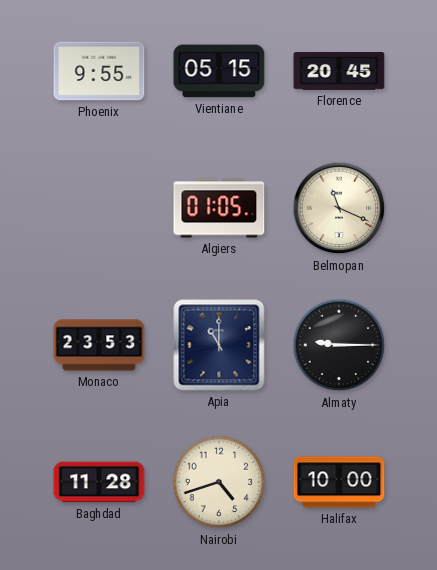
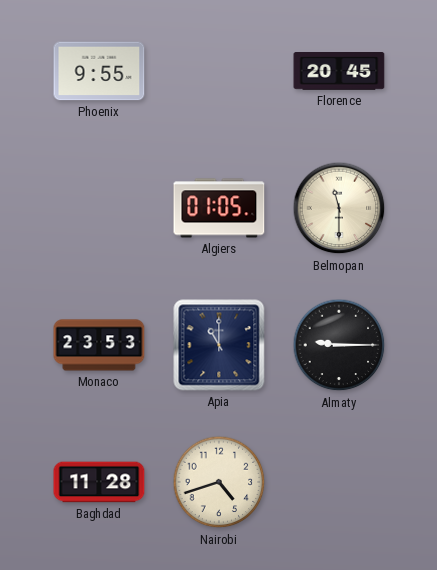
Vientiane: 05:15 -> none
Belmopan: 11:19 -> 11:30
Halifax: 10:00 -> none
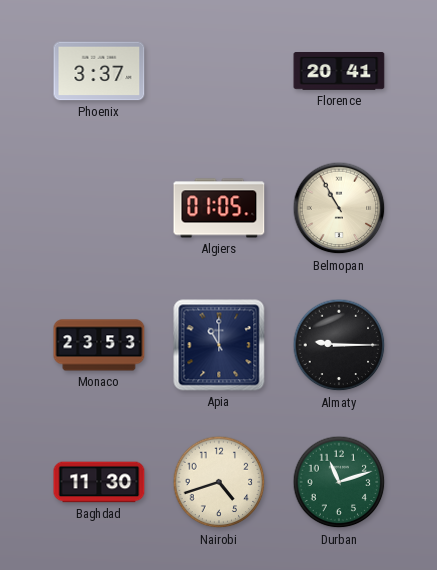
Phoenix: 9:55 -> 3:37
Florence: 20:45 -> 20:41
Belmopan: 11:30 -> 10:55
Baghdad: 11:28 -> 11:30
Durban: none -> 11:12
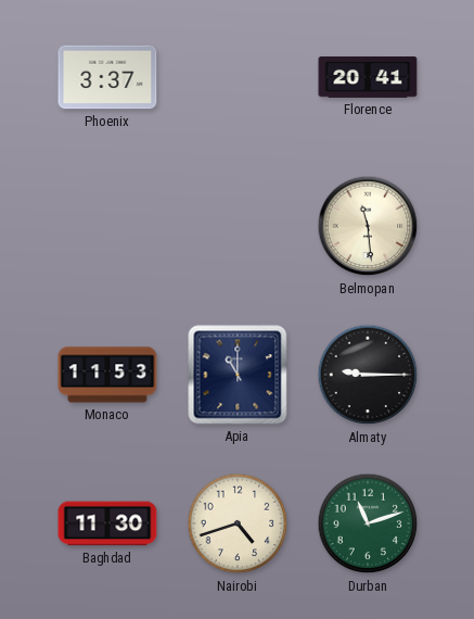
Algiers: 01:05 -> none
Belmopan: 10:55 -> 11:29
Monaco: 23:53 -> 11:53
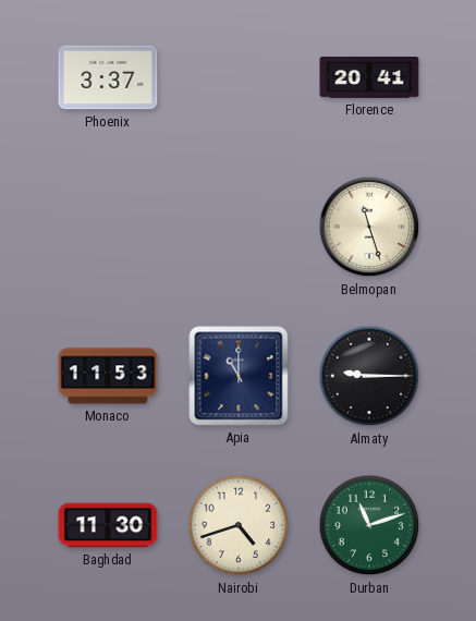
Belmopan: 11:29 -> 11:27
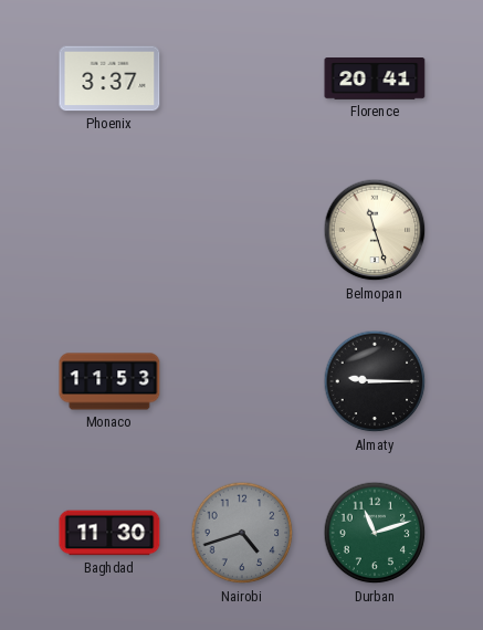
Apia: 11:00 -> none
Nairobi dial: cream -> grey
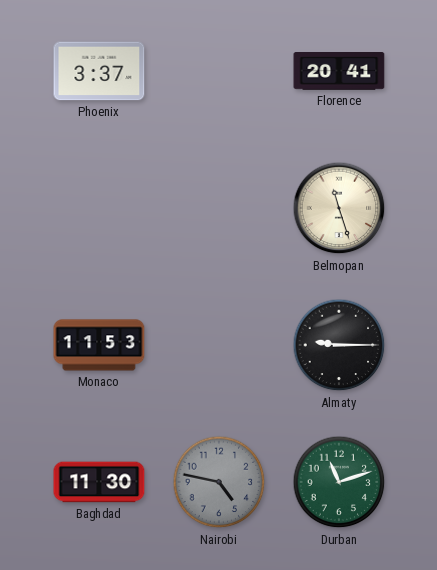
Nairobi: 4:42 -> 4:47
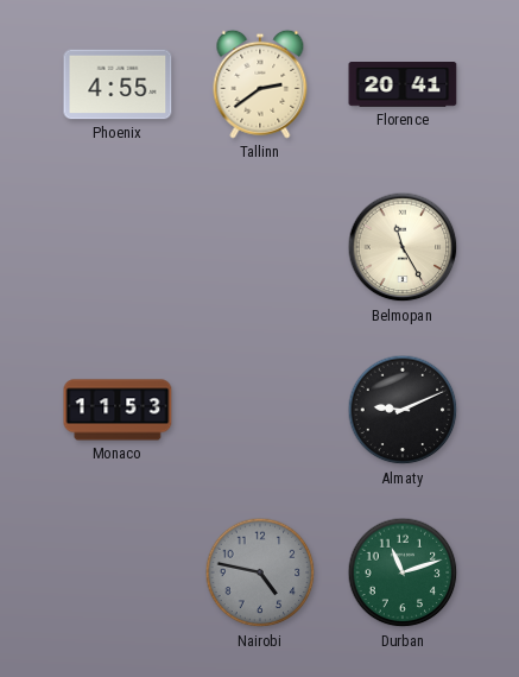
Phoenix: 3:37 -> 4:55
Tallinn: none -> 2:39
Belmopan: 11:27 -> 11:25
Almaty: 9:15 -> 9:11
Baghdad: 11:30 -> none
